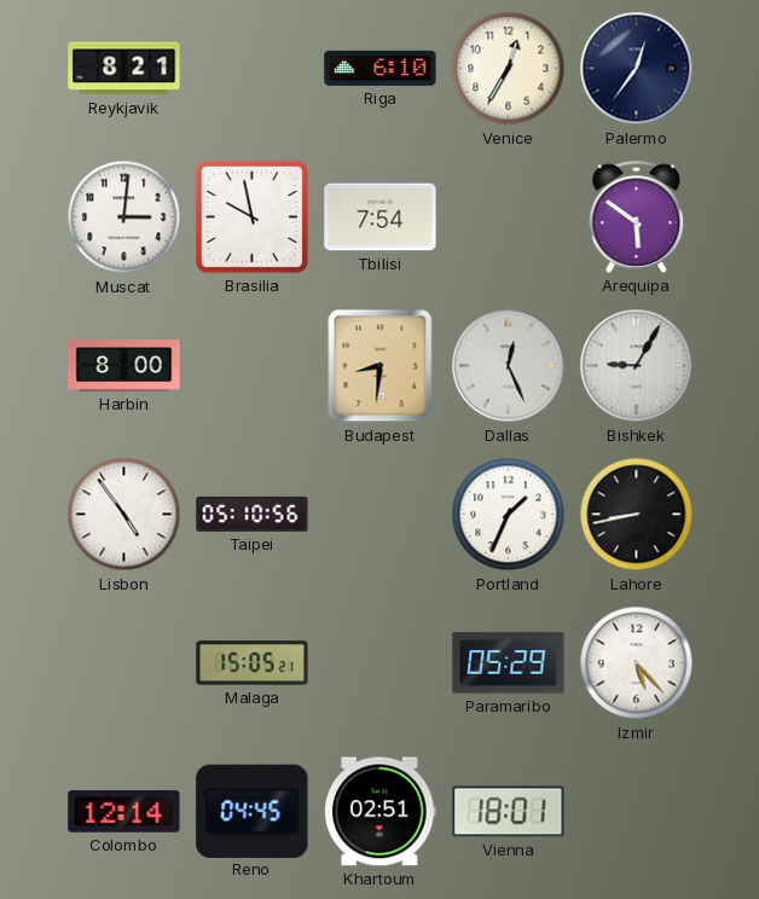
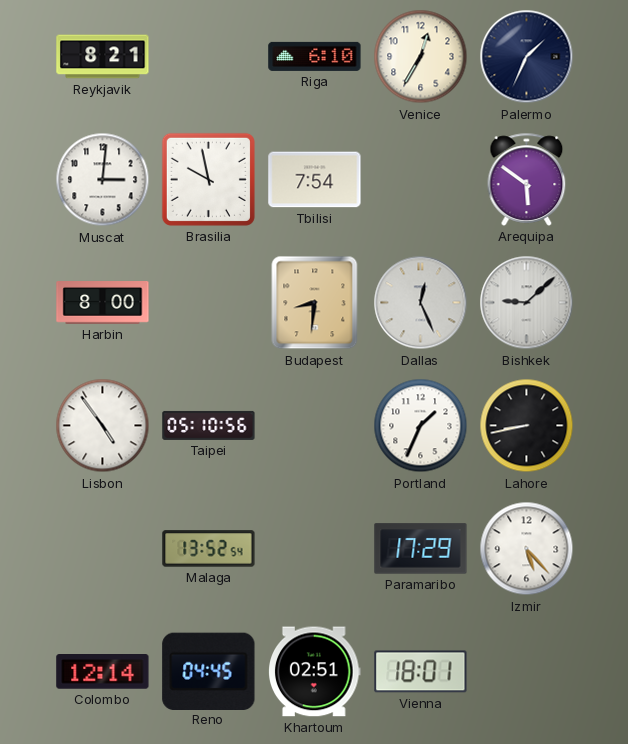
Palermo: 12:36 -> 1:34
Bishkek: 9:05 -> 9:08
Malaga: 15:05 -> 13:52
Paramaribo: 05:29 -> 17:29
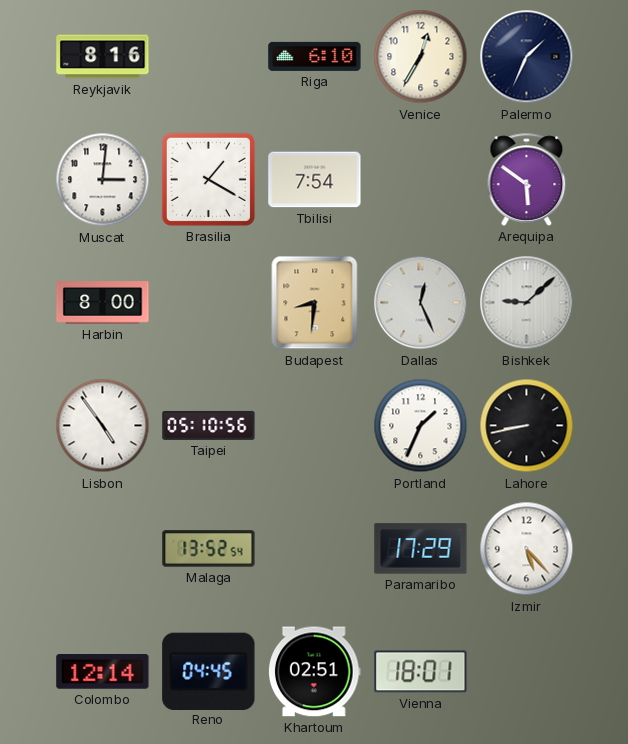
Reykjavik: 8:21 -> 8:16
Brasilia: 9:58 -> 1:20
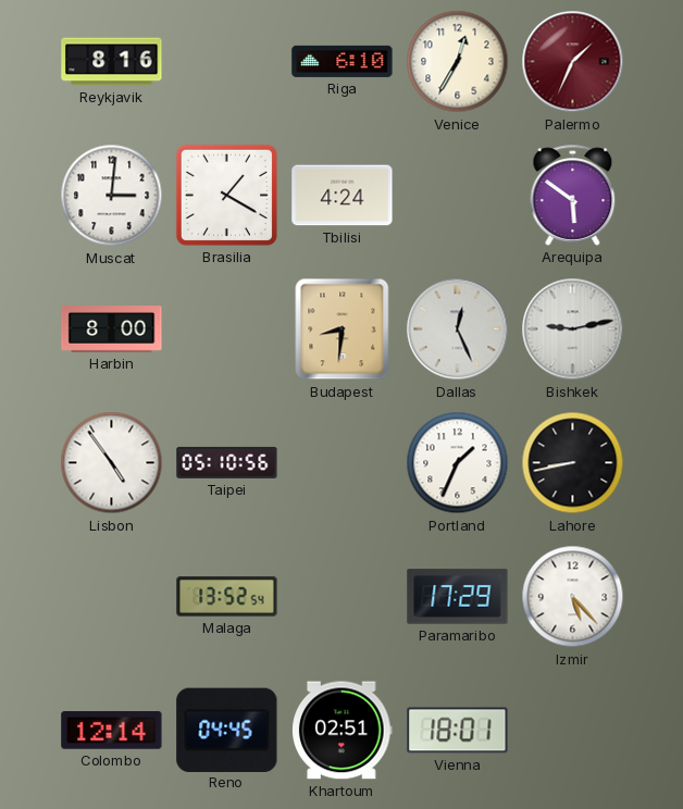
Palermo dial: navy -> burgundy
Tbilisi: 7:54 -> 4:24
Bishkek: 9:08 -> 9:13
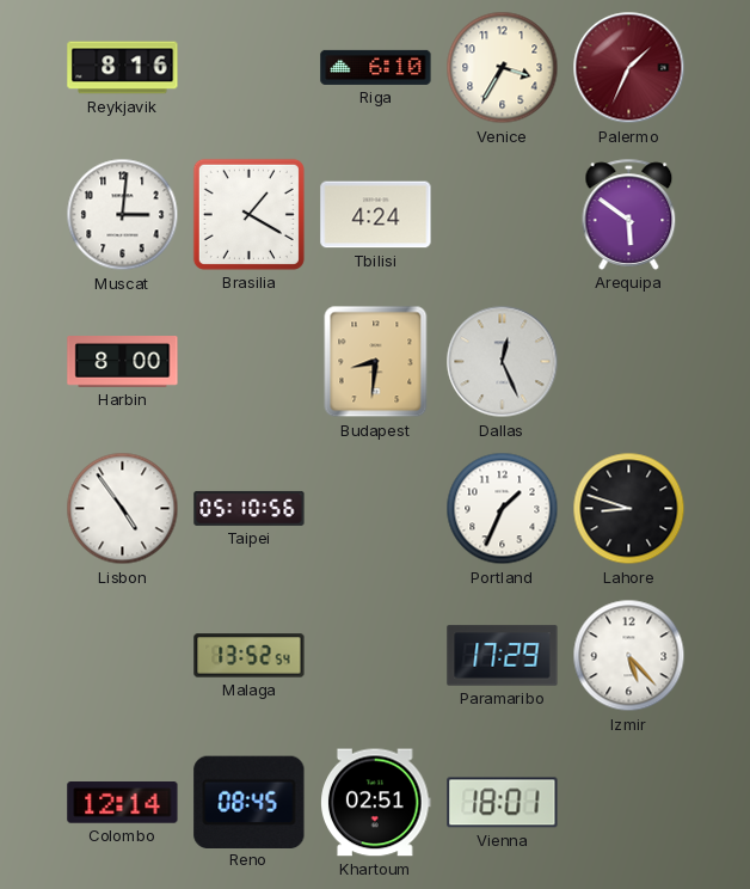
Venice: 12:35 -> 3:35
Bishkek: 9:13 -> none
Lahore: 8:43 -> 8:48
Reno: 04:45 -> 08:45
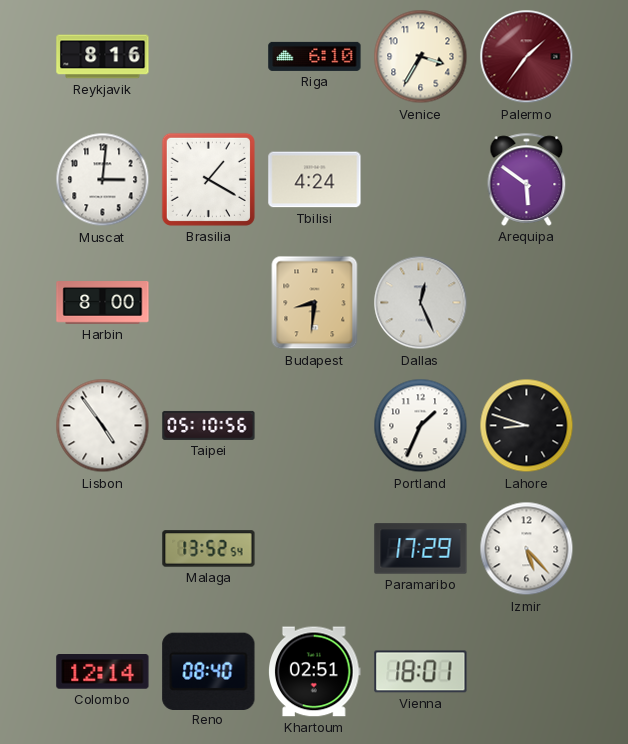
Palermo: 1:34 -> 1:36
Reno: 08:45 -> 08:40
